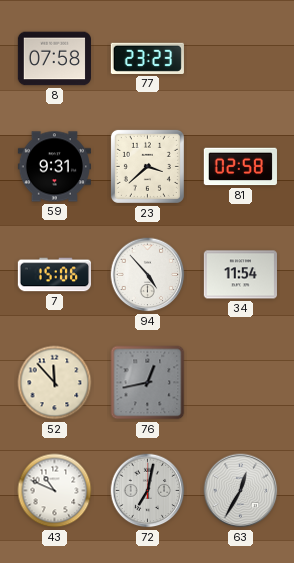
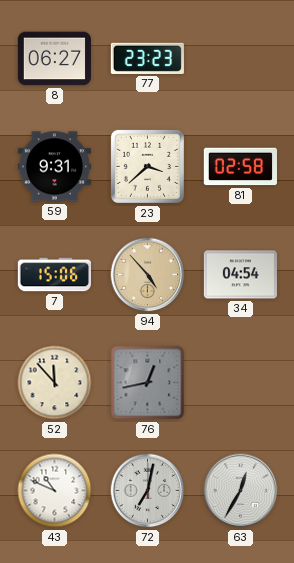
8: 07:58 -> 06:27
94 dial: white -> champagne
34: 11:54 -> 04:54
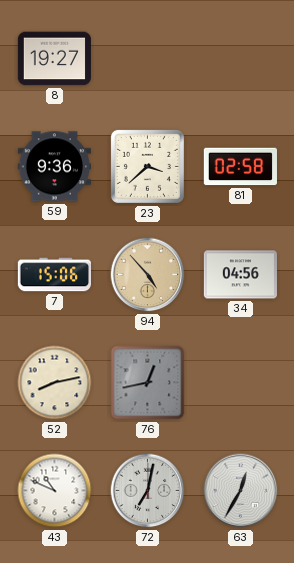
8: 06:27 -> 19:27
77: 23:23 -> none
59: 9:31 -> 9:36
34: 04:54 -> 04:56
52: 11:53 -> 8:13
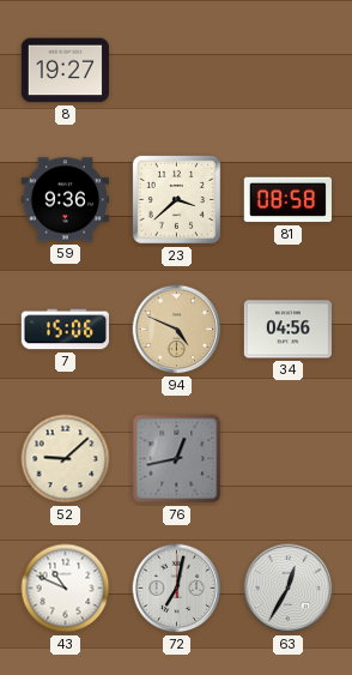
81: 02:58 -> 08:58
94: 4:53 -> 4:49
52: 8:13 -> 9:08
